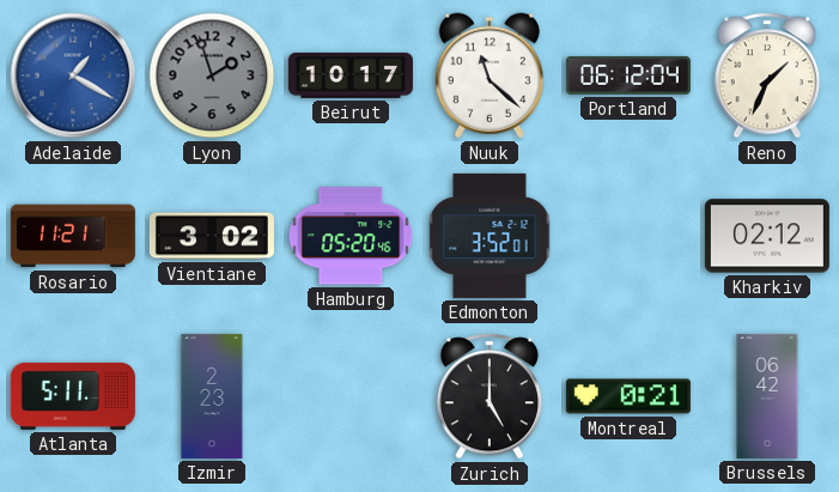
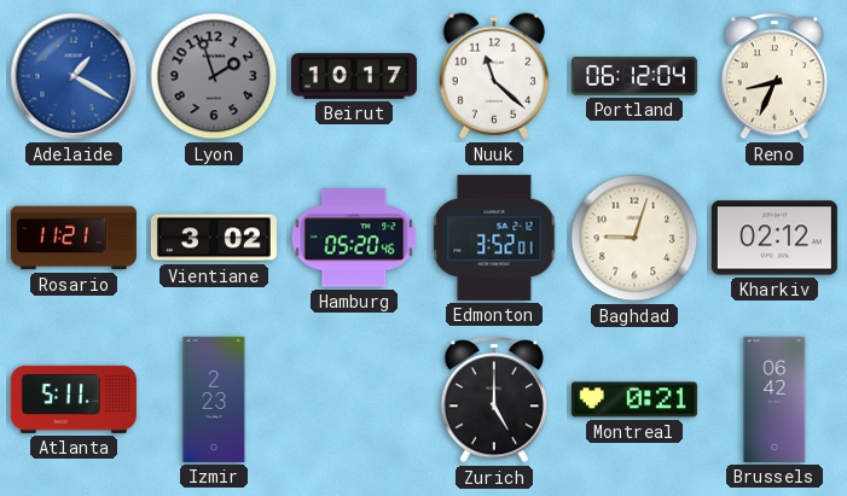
Reno: 1:34 -> 8:34
Baghdad: none -> 9:03
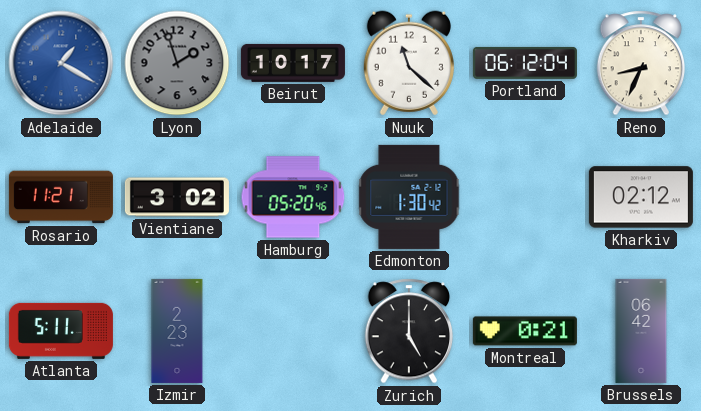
Edmonton: 3:52 -> 1:30
Baghdad: 9:03 -> none
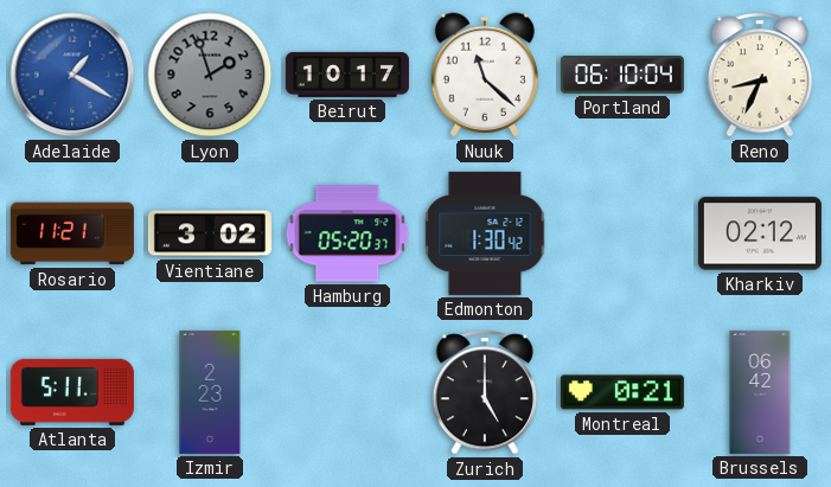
Portland: 06:12 -> 06:10
Hamburg: 05:20:46 -> 05:20:37
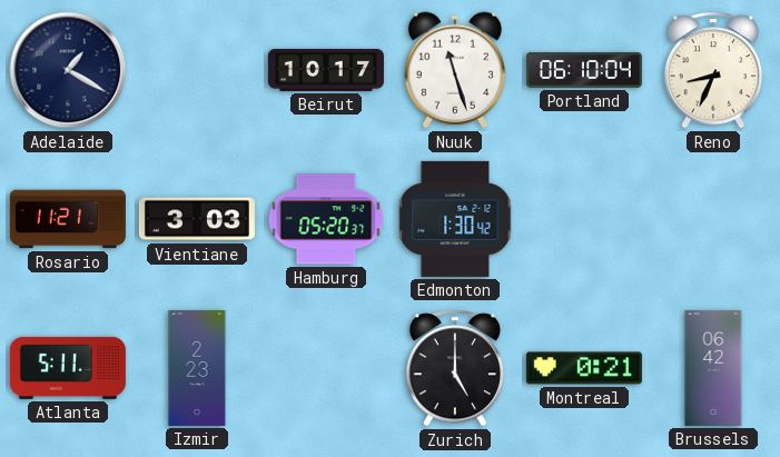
Adelaide dial: blue -> navy
Lyon: 1:57 -> none
Nuuk: 11:22 -> 11:27
Vientiane: 3:02 -> 3:03
Kharkiv: 02:12 -> none
